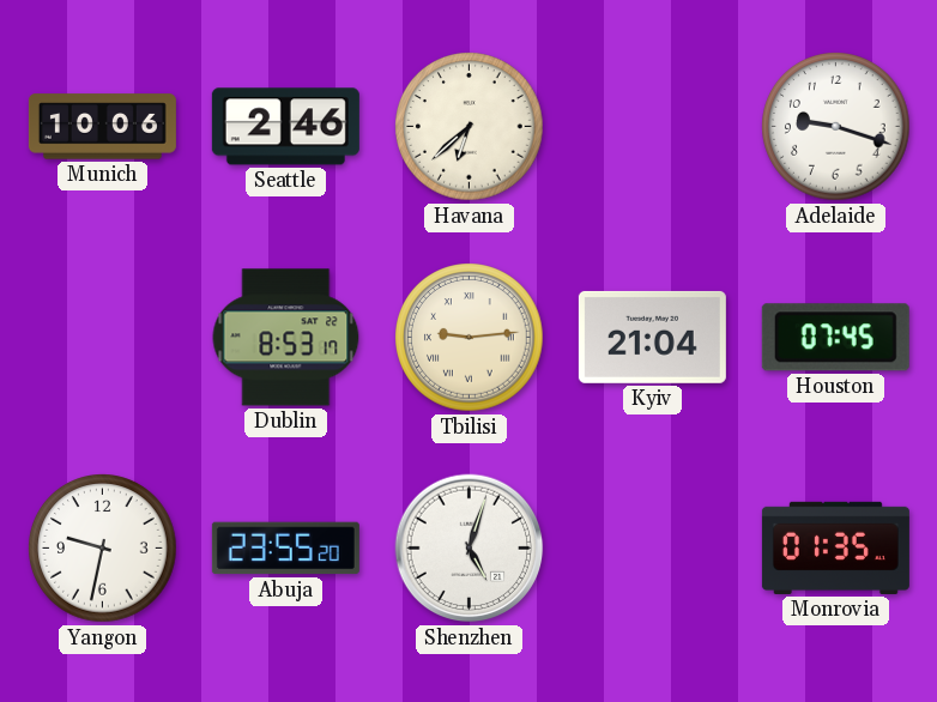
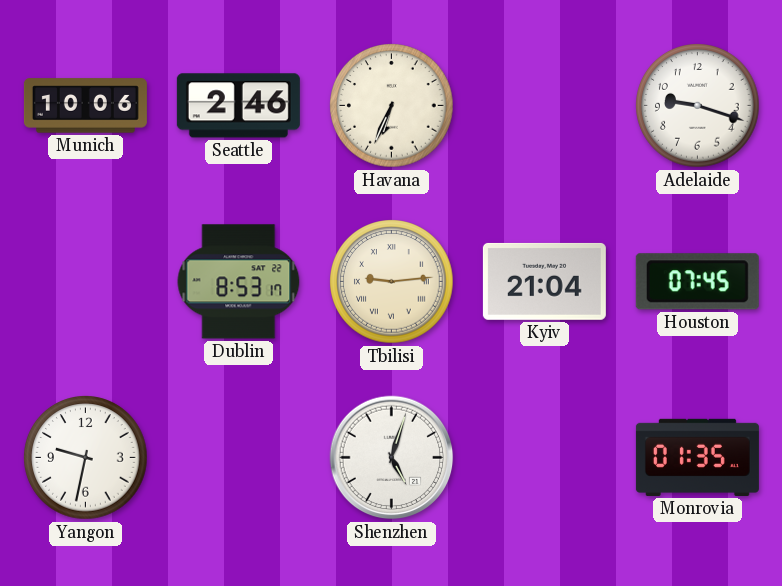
Havana: 6:38 -> 6:34
Abuja: 23:55 -> none
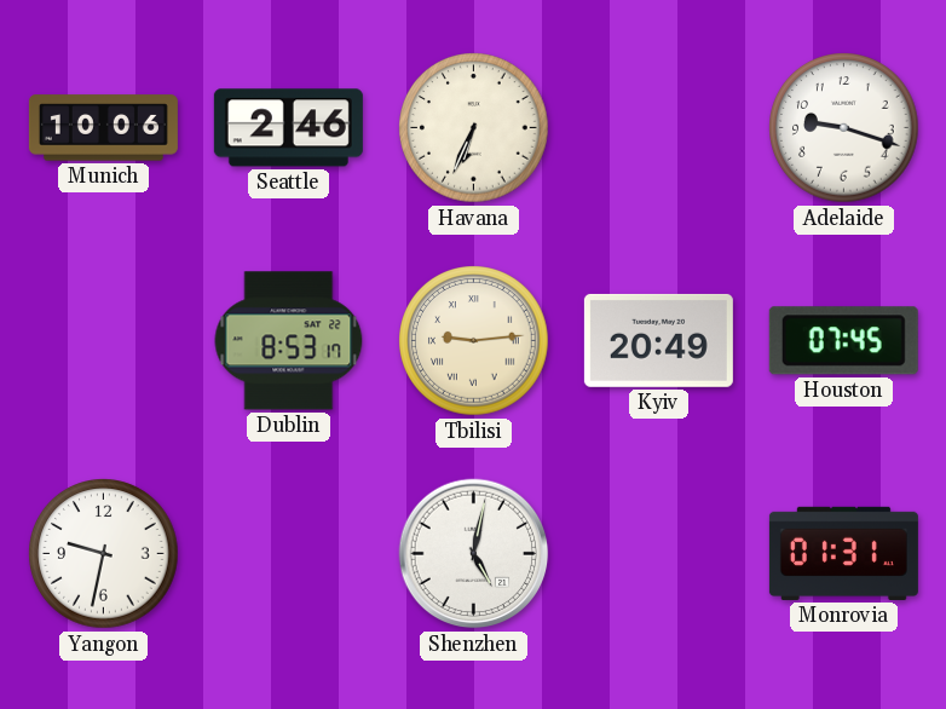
Kyiv: 21:04 -> 20:49
Shenzhen: 5:03 -> 5:02
Monrovia: 01:35 -> 01:31
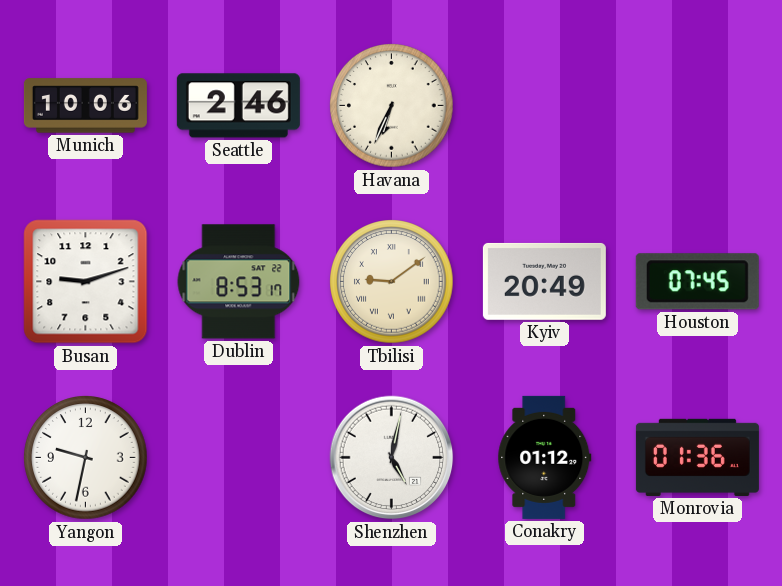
Adelaide: 9:18 -> none
Busan: none -> 9:12
Tbilisi: 9:14 -> 9:09
Conakry: none -> 01:12
Monrovia: 01:31 -> 01:36
